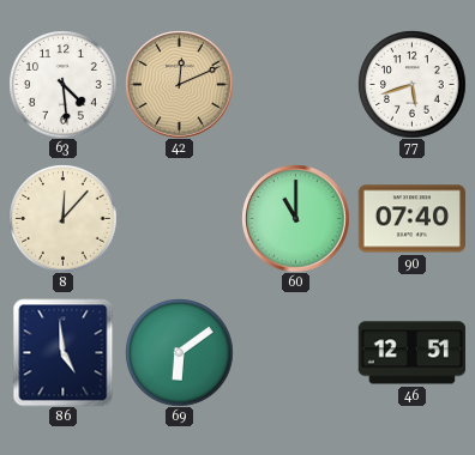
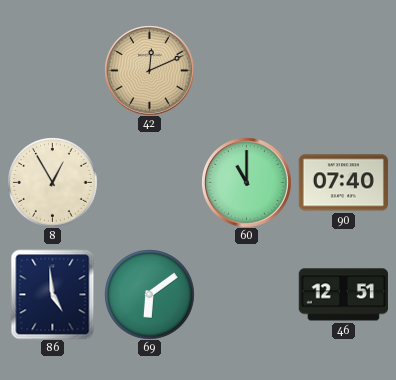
63: 4:29 -> none
77: 5:42 -> none
8: 12:07 -> 12:55
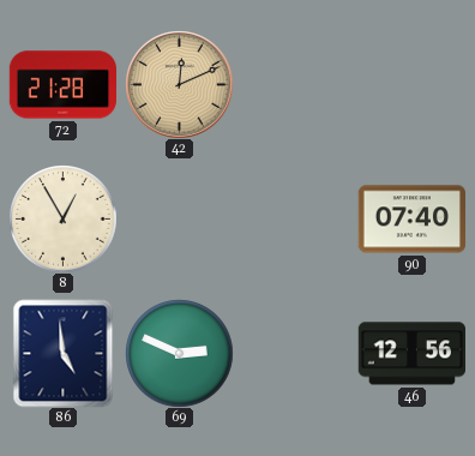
72: none -> 21:28
60: 11:00 -> none
69: 6:09 -> 2:49
46: 12:51 -> 12:56
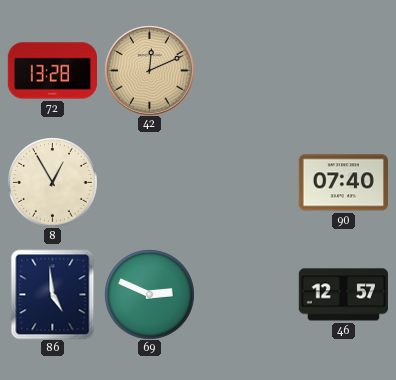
72: 21:28 -> 13:28
46: 12:56 -> 12:57
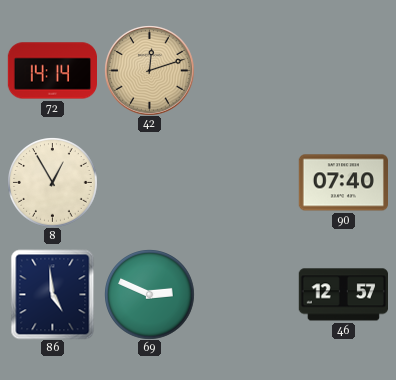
72: 13:28 -> 14:14
42: 12:11 -> 12:12
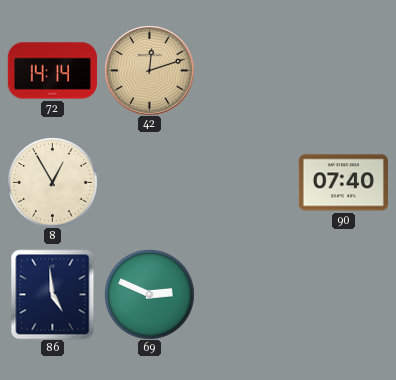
46: 12:57 -> none
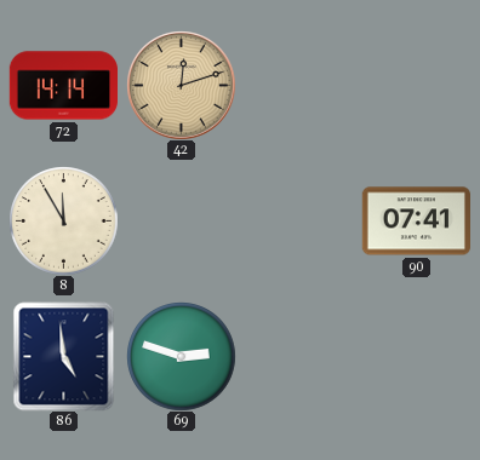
8: 12:55 -> 11:55
90: 07:40 -> 07:41
69: 2:49 -> 2:48
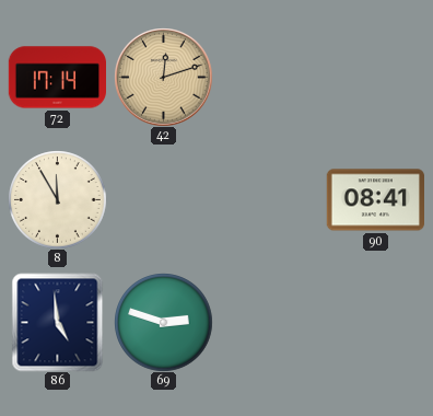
72: 14:14 -> 17:14
90: 07:41 -> 08:41
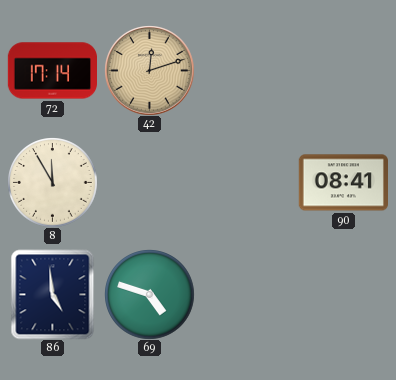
69: 2:48 -> 4:48
